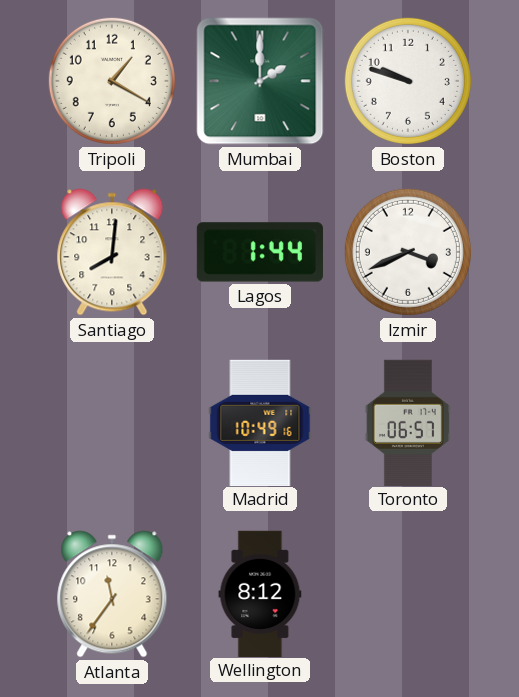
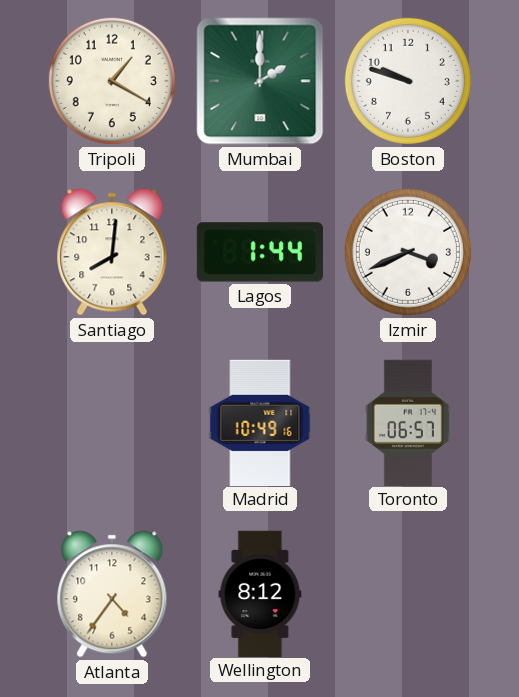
Atlanta: 11:36 -> 4:36
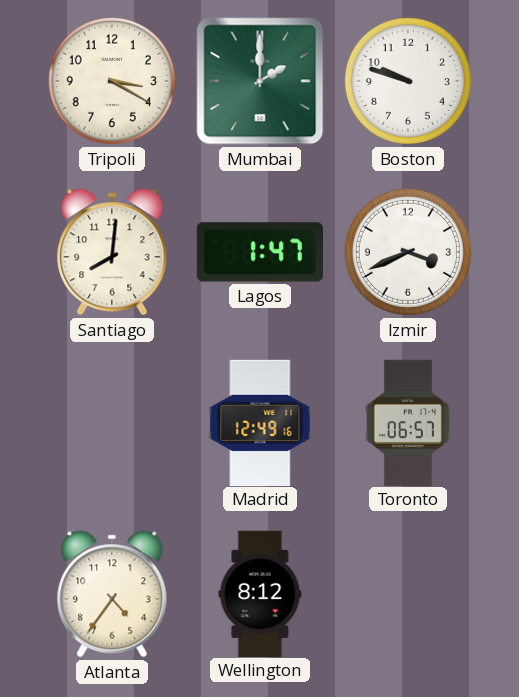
Tripoli: 1:20 -> 3:20
Lagos: 1:44 -> 1:47
Madrid: 10:49 -> 12:49
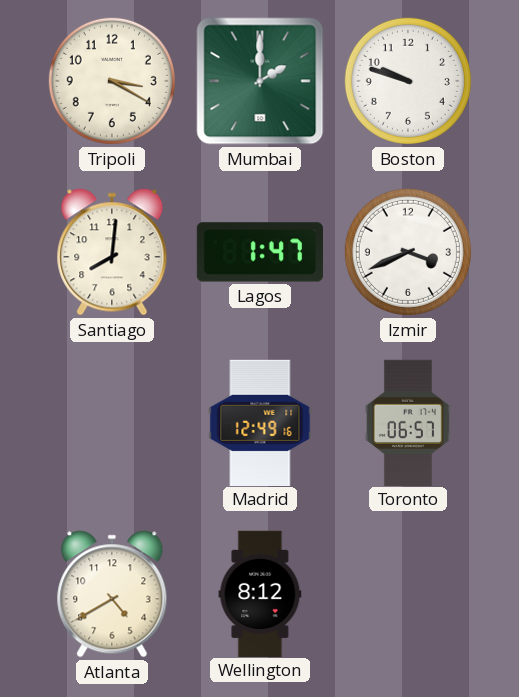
Atlanta: 4:36 -> 4:40
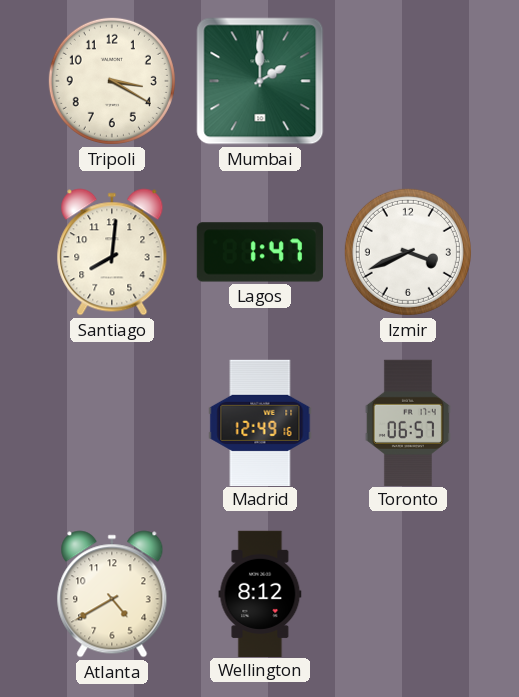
Boston: 9:48 -> none
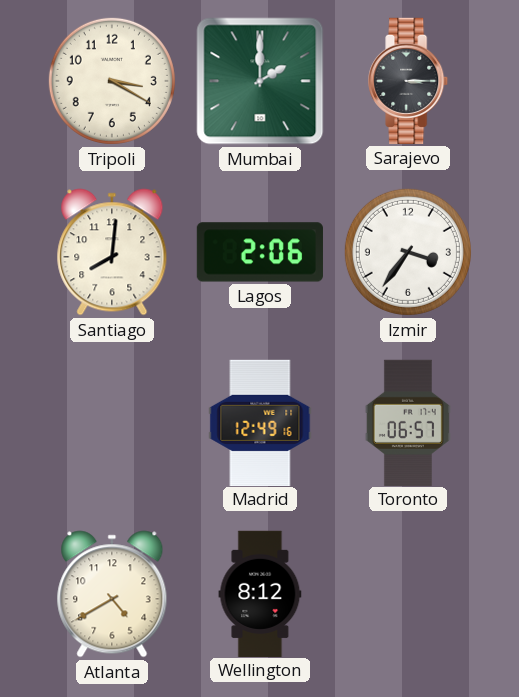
Sarajevo: none -> 3:15
Lagos: 1:47 -> 2:06
Izmir: 3:41 -> 3:36
